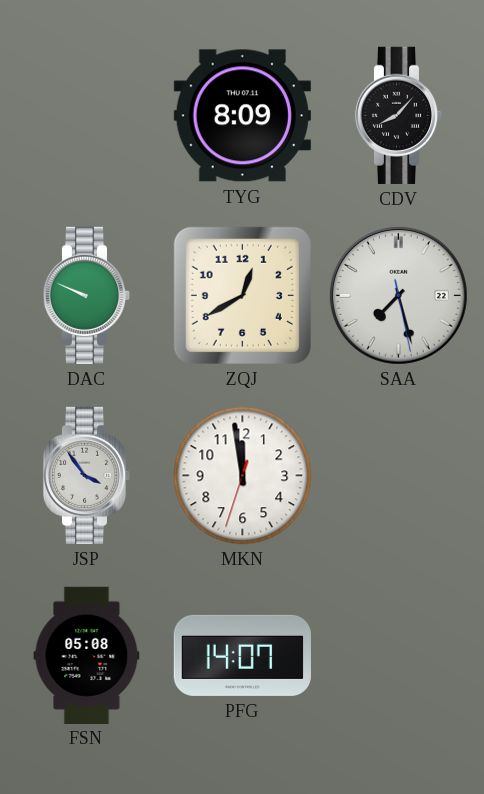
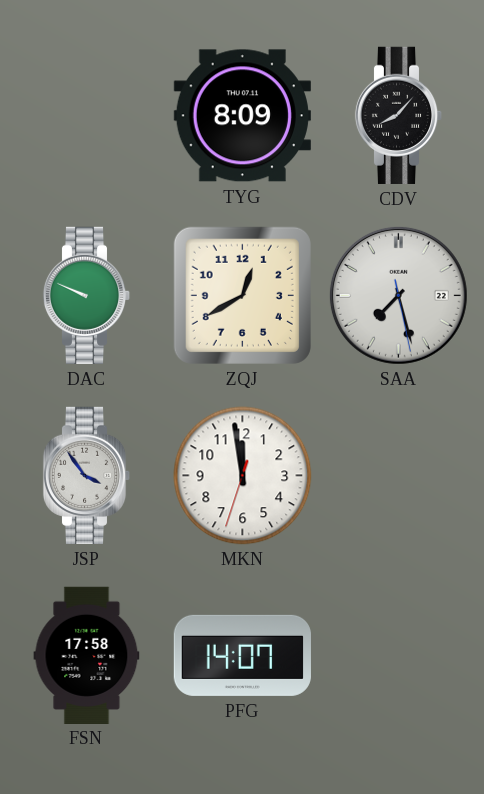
FSN: 05:08 -> 17:58
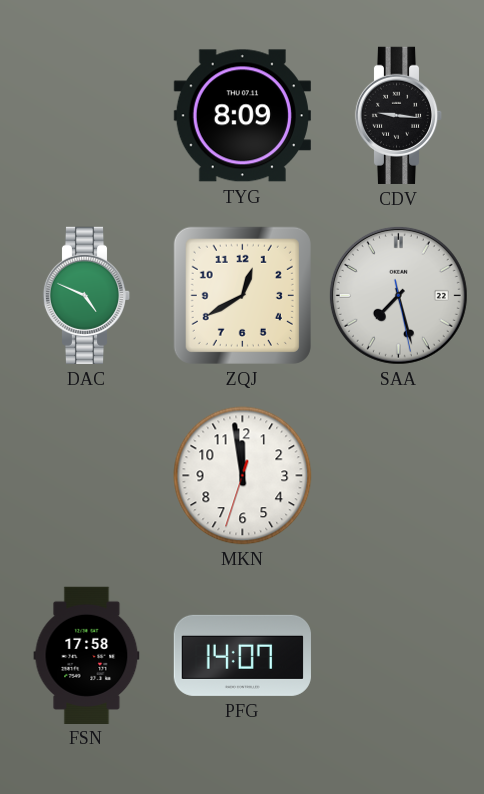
CDV: 8:07 -> 9:16
DAC: 9:49 -> 4:49
JSP: 3:54 -> none
